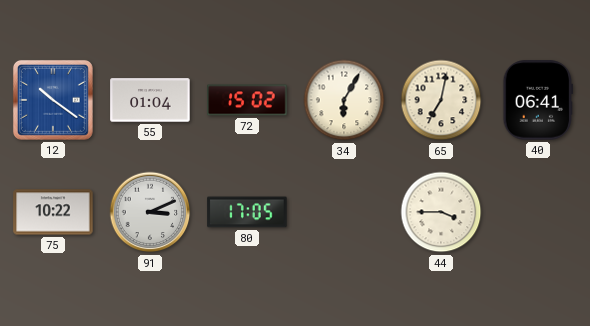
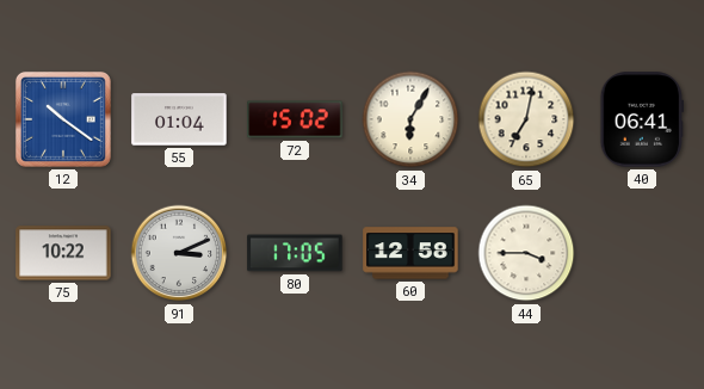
60: none -> 12:58
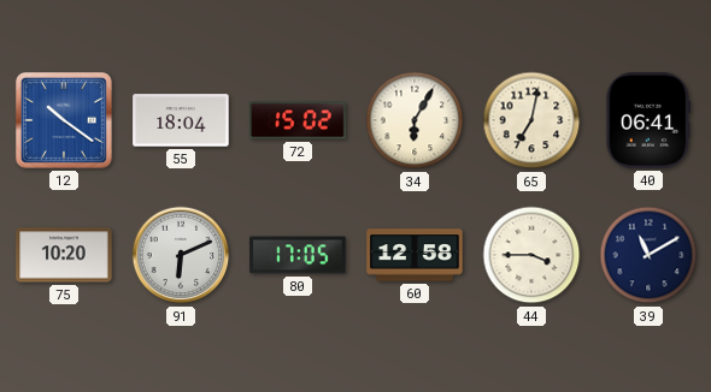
55: 01:04 -> 18:04
75: 10:22 -> 10:20
91: 3:11 -> 6:11
39: none -> 11:10
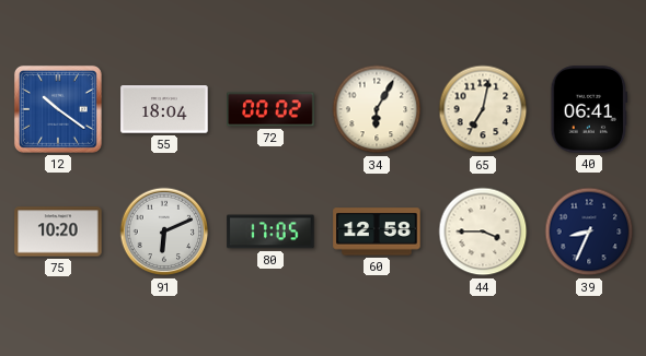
72: 15:02 -> 00:02
39: 11:10 -> 8:34
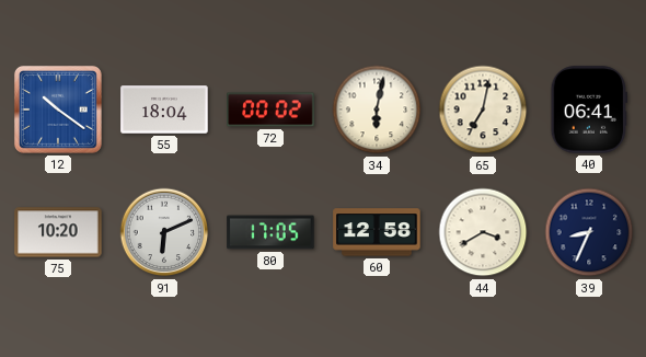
34: 6:05 -> 6:02
44: 3:45 -> 3:40
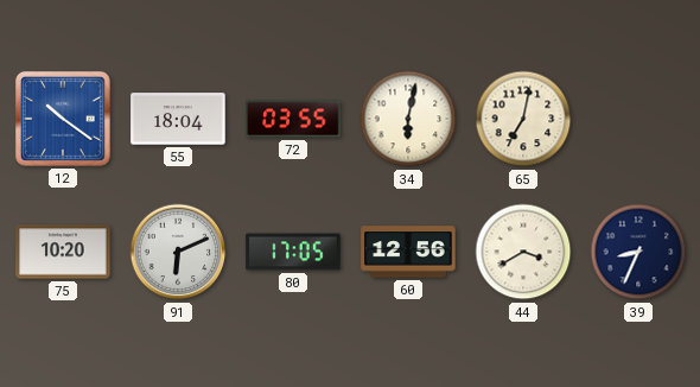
72: 00:02 -> 03:55
40: 06:41 -> none
60: 12:58 -> 12:56
